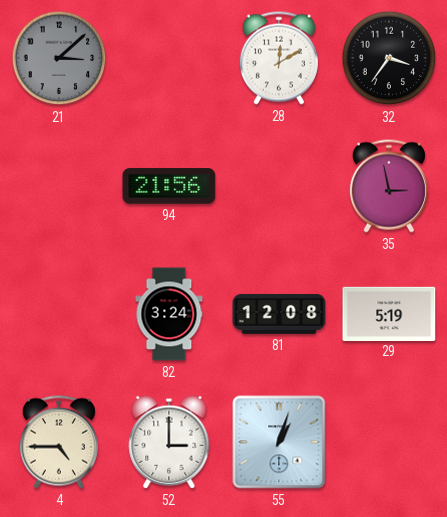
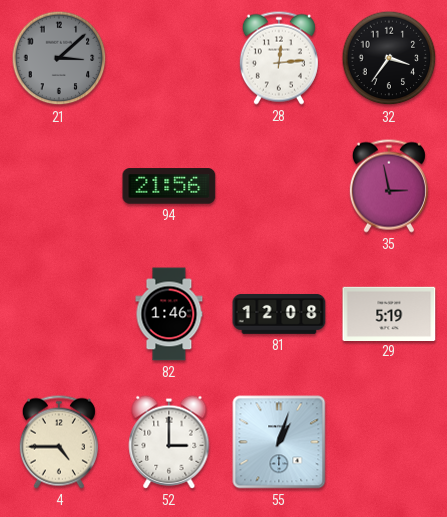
28: 12:10 -> 12:14
82: 3:24 -> 1:46
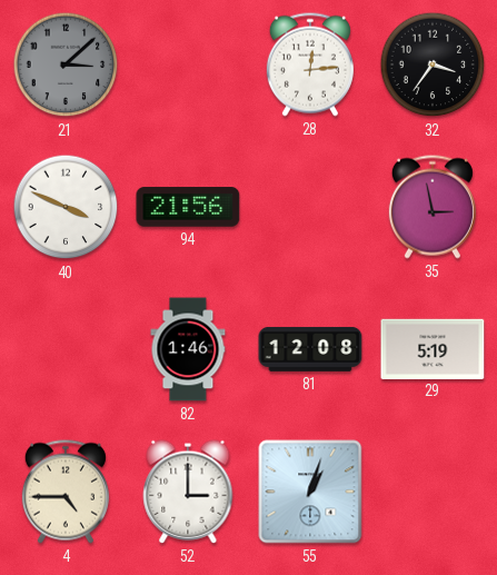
40: none -> 3:49
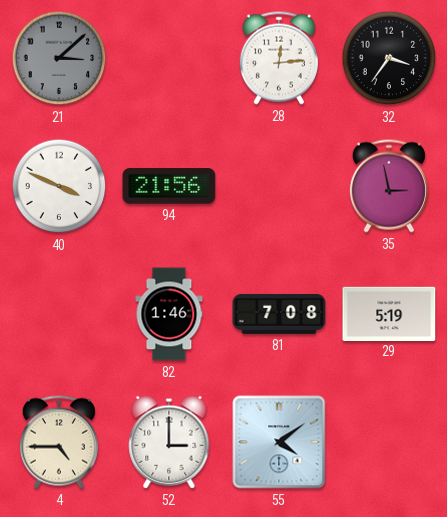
81: 12:08 -> 7:08
55: 1:03 -> 4:09
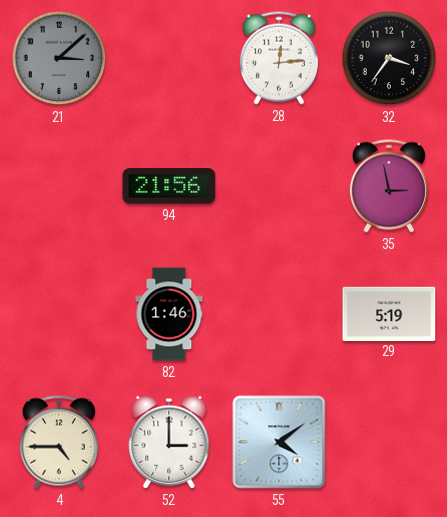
40: 3:49 -> none
81: 7:08 -> none
